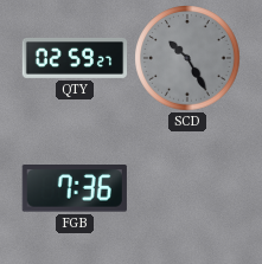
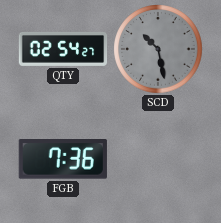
QTY: 02:59 -> 02:54
SCD: 10:25 -> 10:28
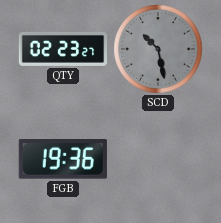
QTY: 02:54 -> 02:23
FGB: 7:36 -> 19:36
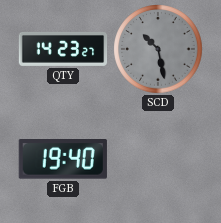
QTY: 02:23 -> 14:23
FGB: 19:36 -> 19:40
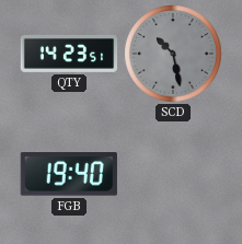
QTY: 14:23:27 -> 14:23:51
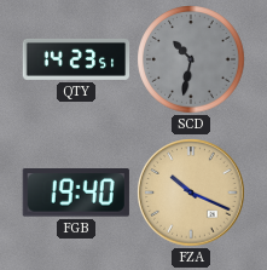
SCD: 10:28 -> 10:32
FZA: none -> 10:19
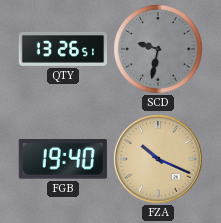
QTY: 14:23 -> 13:26
SCD: 10:32 -> 9:32
